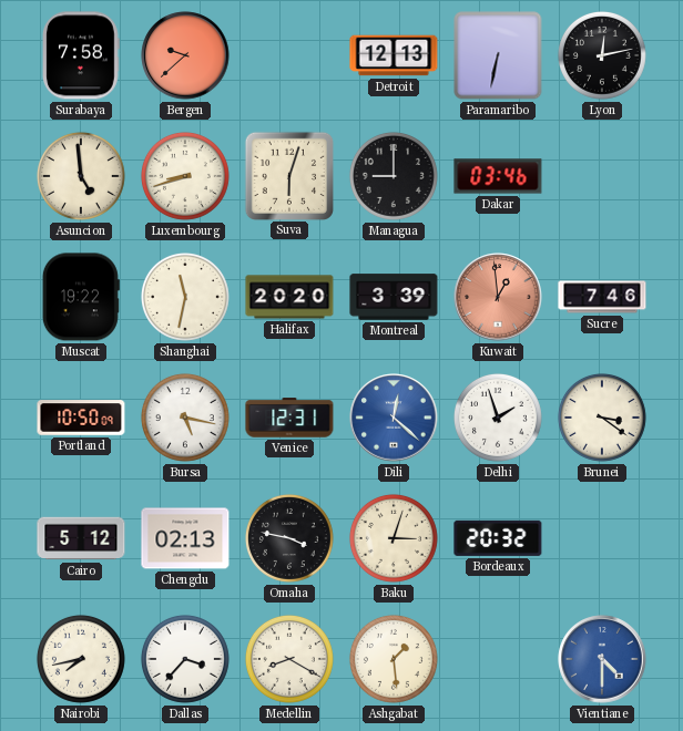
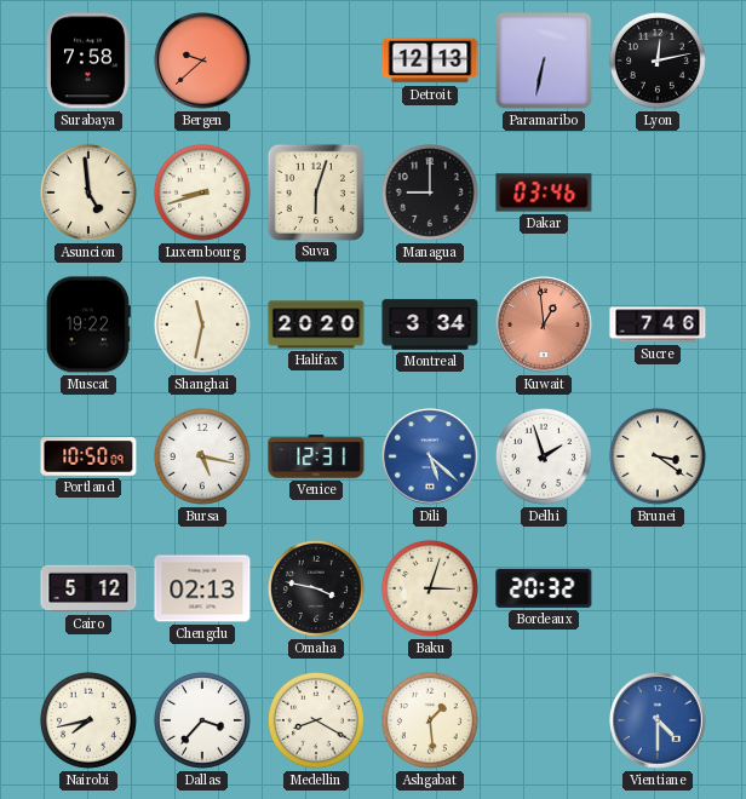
Montreal: 3:39 -> 3:34
Dili: 12:22 -> 5:22
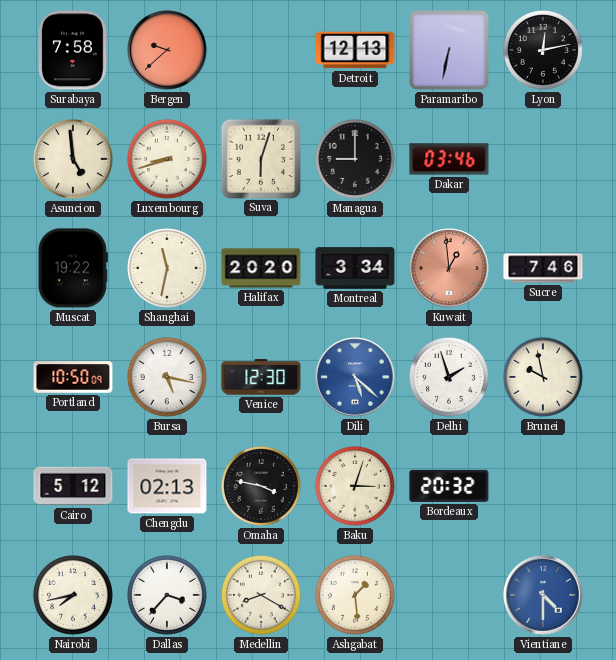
Venice: 12:31 -> 12:30
Brunei: 3:21 -> 9:58
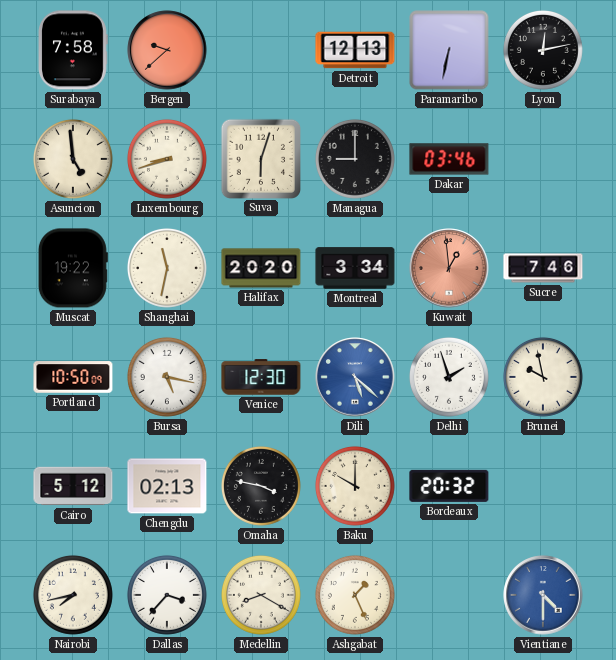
Baku: 3:03 -> 10:00
Ashgabat: 1:29 -> 1:26
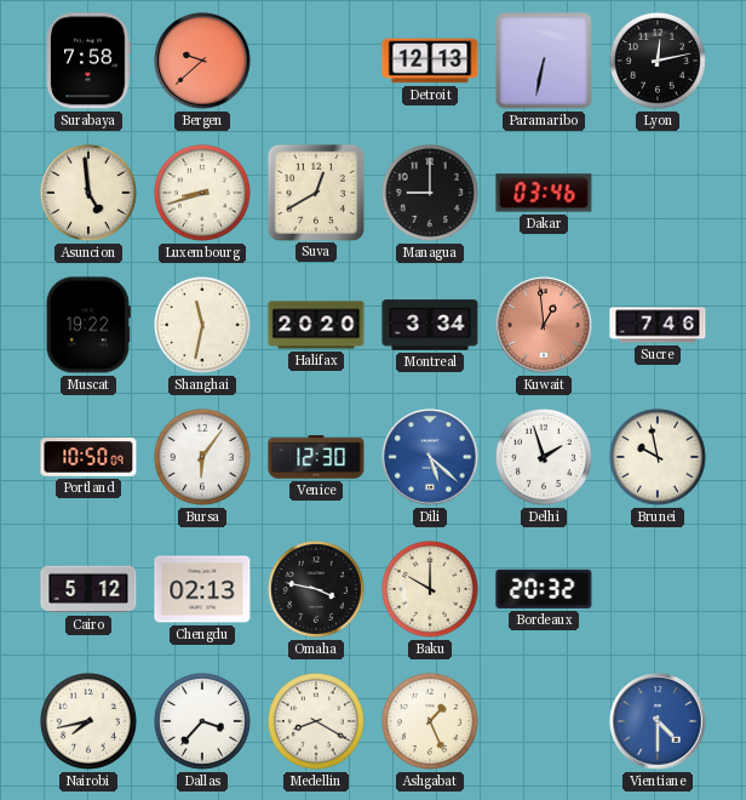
Suva: 6:03 -> 12:40
Bursa: 5:17 -> 6:06
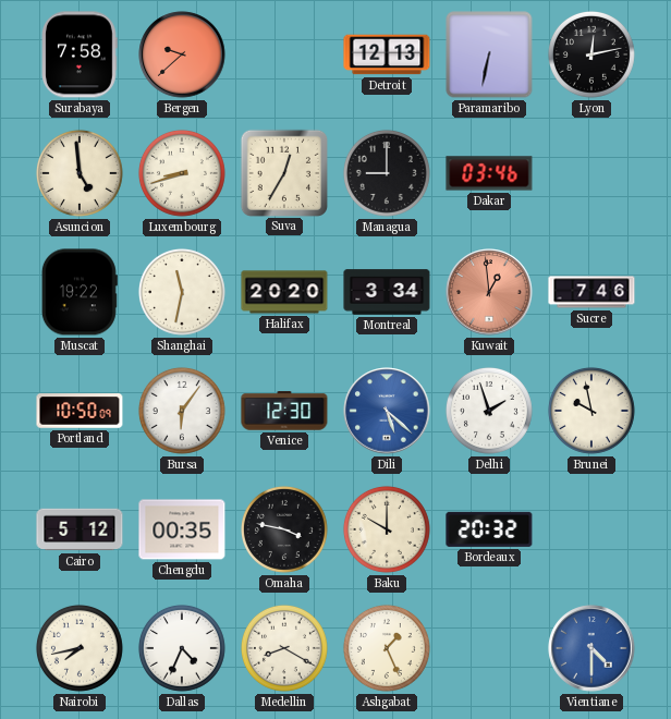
Suva: 12:40 -> 12:35
Chengdu: 02:13 -> 00:35
Dallas: 3:37 -> 4:34
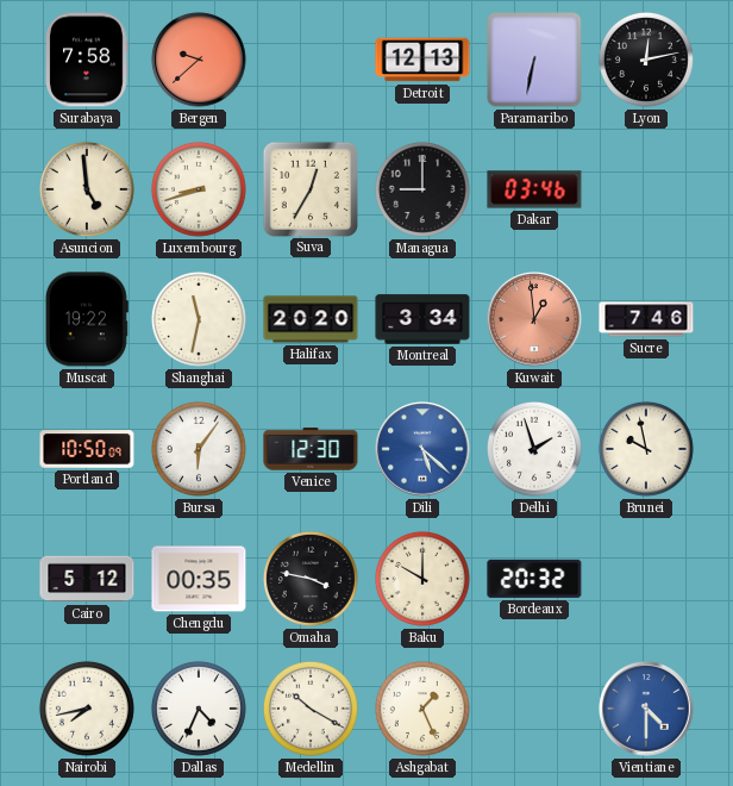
Medellin: 8:20 -> 10:20
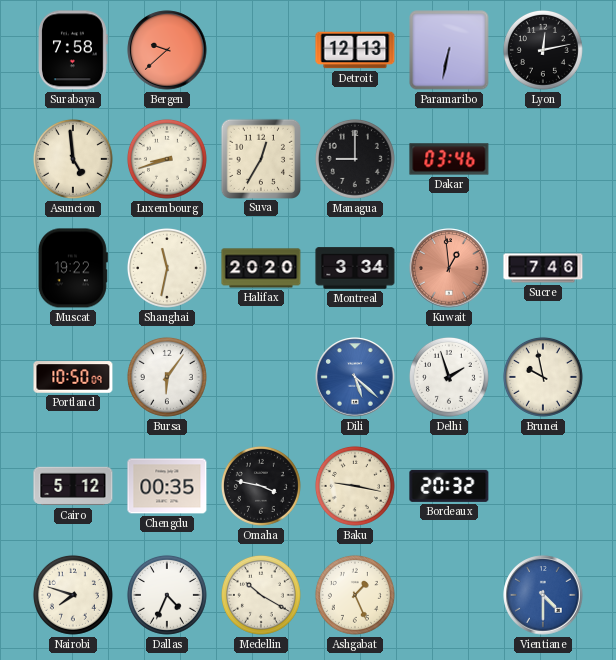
Venice: 12:30 -> none
Baku: 10:00 -> 9:17
Nairobi: 7:43 -> 7:48
